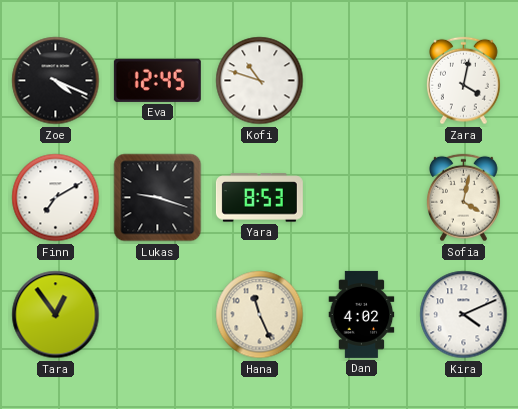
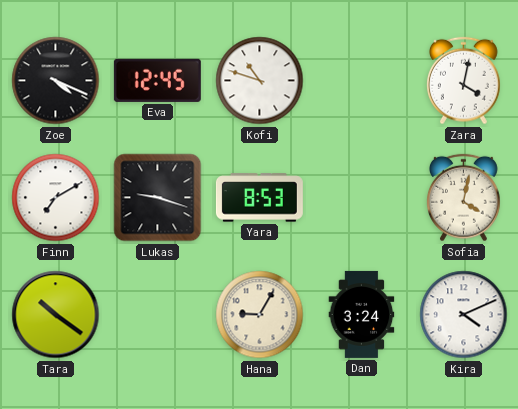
Tara: 12:54 -> 10:21
Hana: 11:26 -> 9:05
Dan: 4:02 -> 3:24
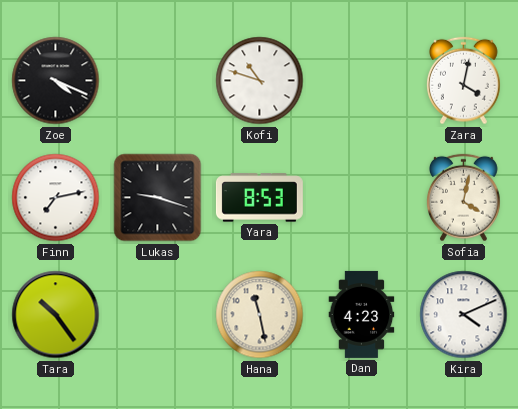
Eva: 12:45 -> none
Finn: 7:10 -> 7:13
Tara: 10:21 -> 10:24
Hana: 9:05 -> 11:28
Dan: 3:24 -> 4:23
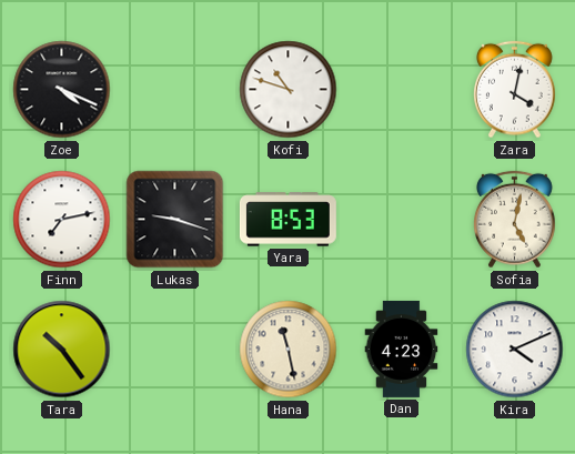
Sofia: 4:02 -> 5:02
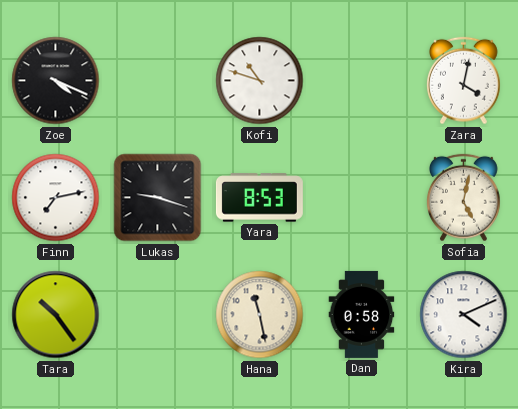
Dan: 4:23 -> 0:58
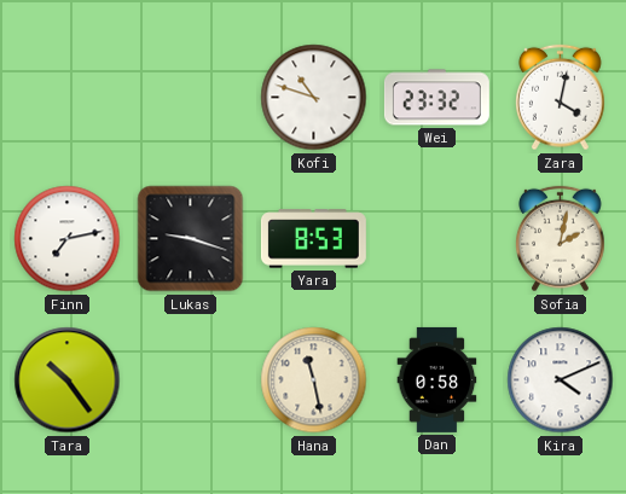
Zoe: 4:19 -> none
Wei: none -> 23:32
Sofia: 5:02 -> 2:02
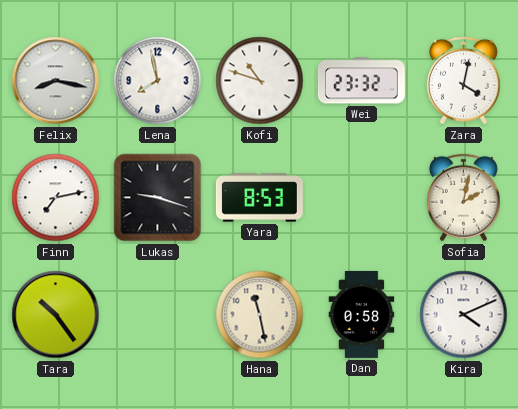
Felix: none -> 8:17
Lena: none -> 7:58
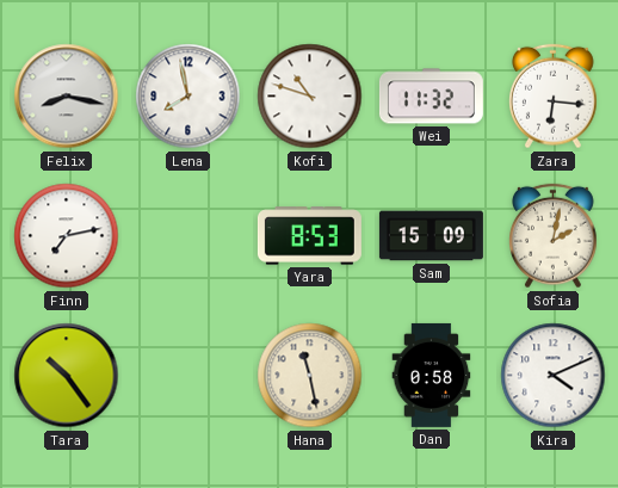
Wei: 23:32 -> 11:32
Zara: 4:02 -> 6:16
Lukas: 9:18 -> none
Sam: none -> 15:09
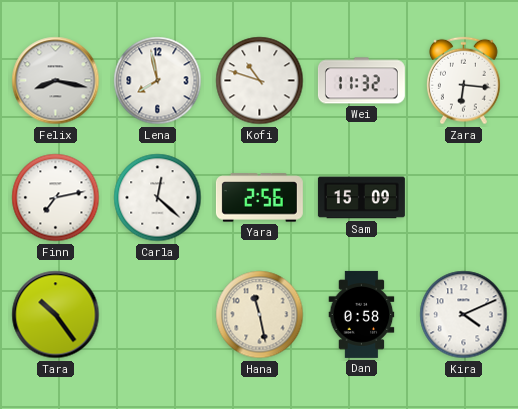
Carla: none -> 12:22
Yara: 8:53 -> 2:56
Sofia: 2:02 -> none
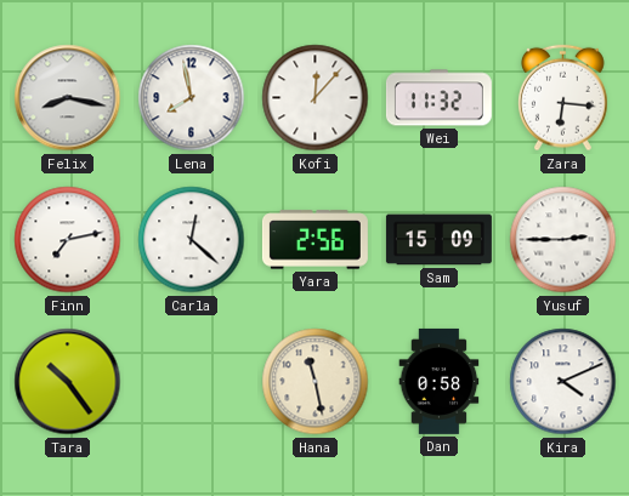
Kofi: 10:48 -> 12:07
Yusuf: none -> 2:45
